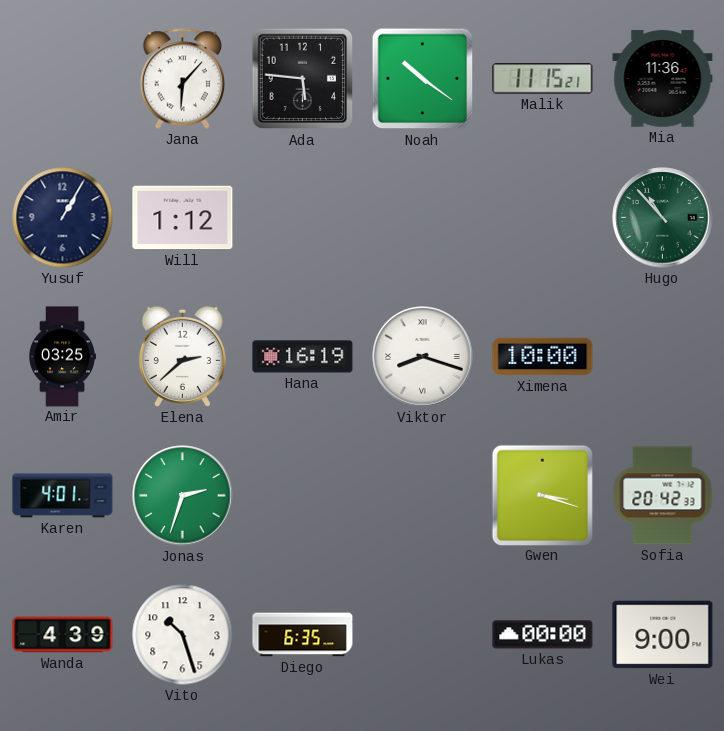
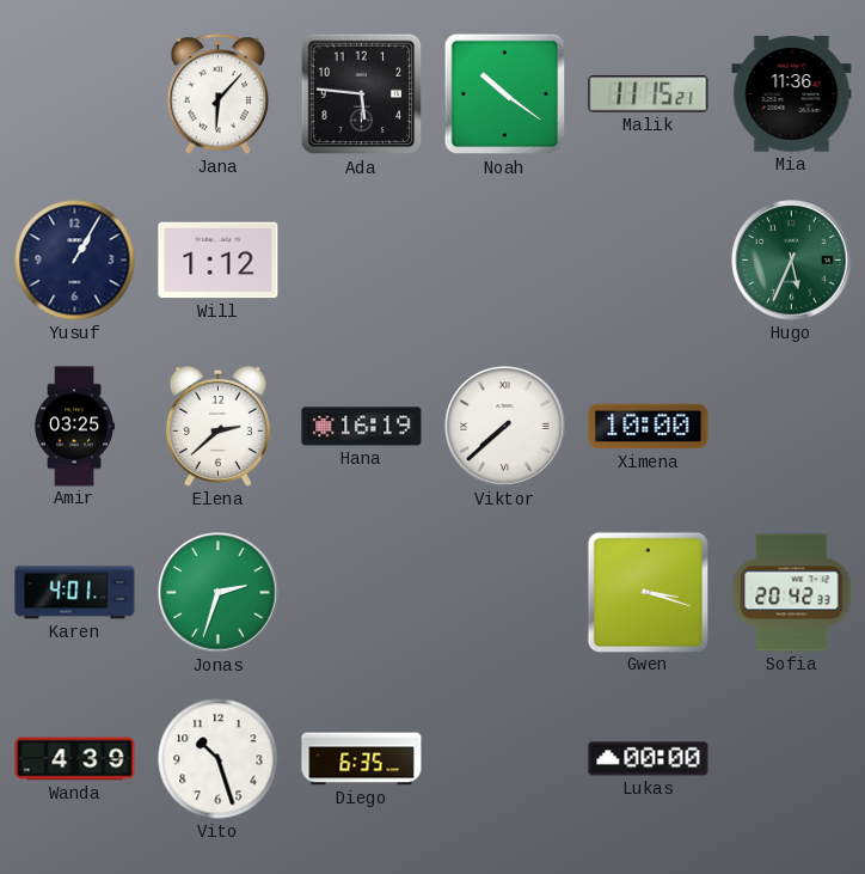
Hugo: 10:53 -> 5:34
Viktor: 8:18 -> 7:38
Wei: 9:00 -> none
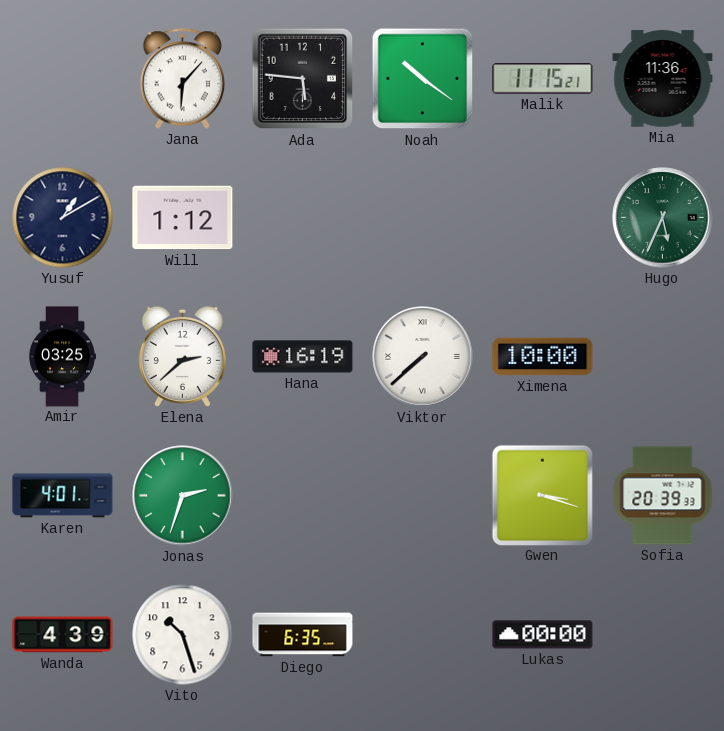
Yusuf: 1:05 -> 1:10
Sofia: 20:42 -> 20:39
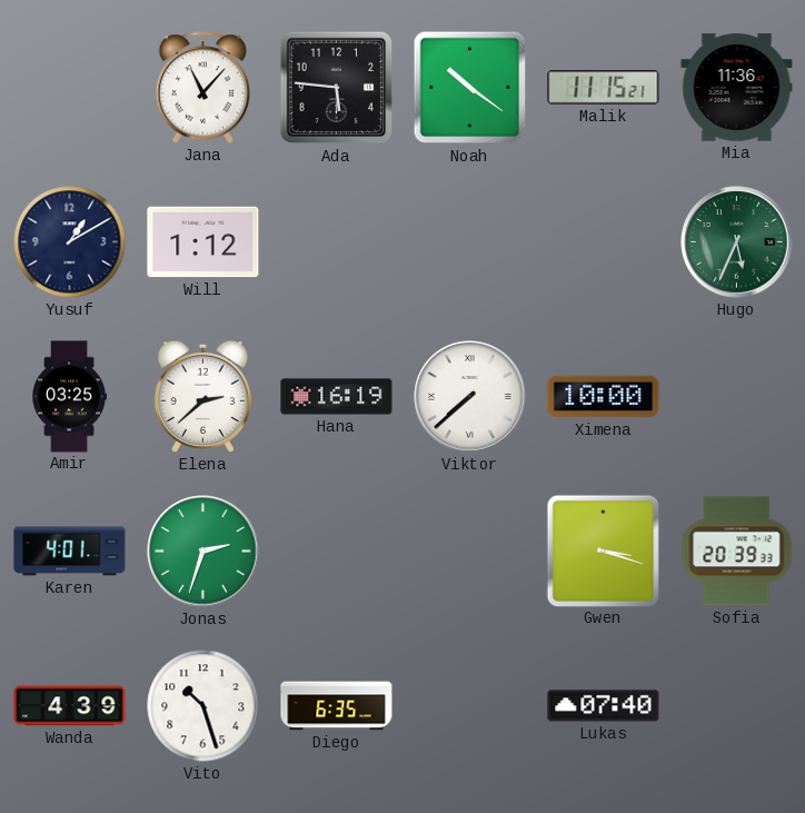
Jana: 6:07 -> 11:07
Lukas: 00:00 -> 07:40
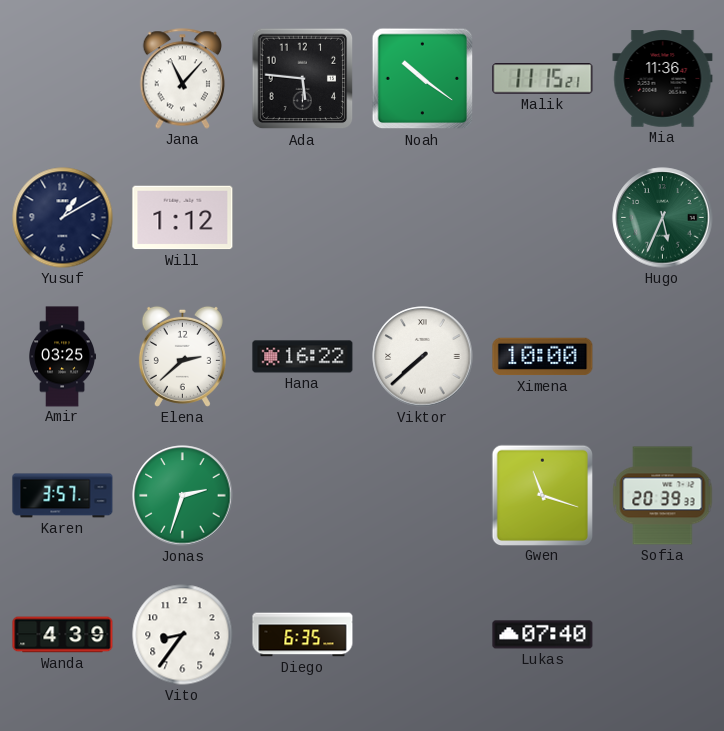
Hana: 16:19 -> 16:22
Karen: 4:01 -> 3:57
Gwen: 3:18 -> 11:18
Vito: 10:27 -> 8:36
